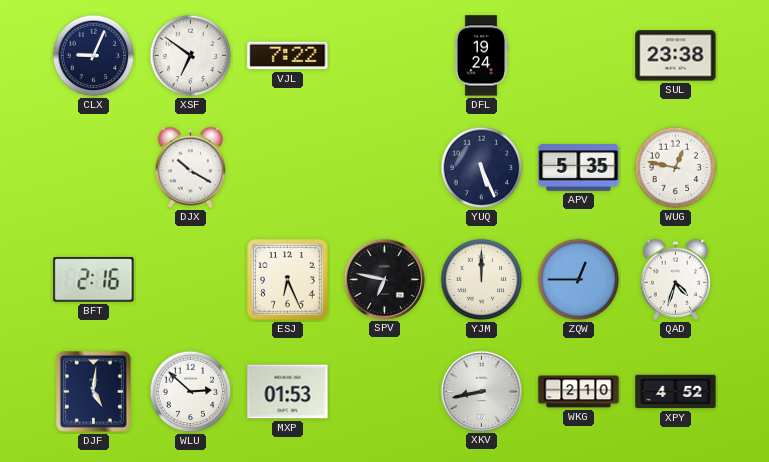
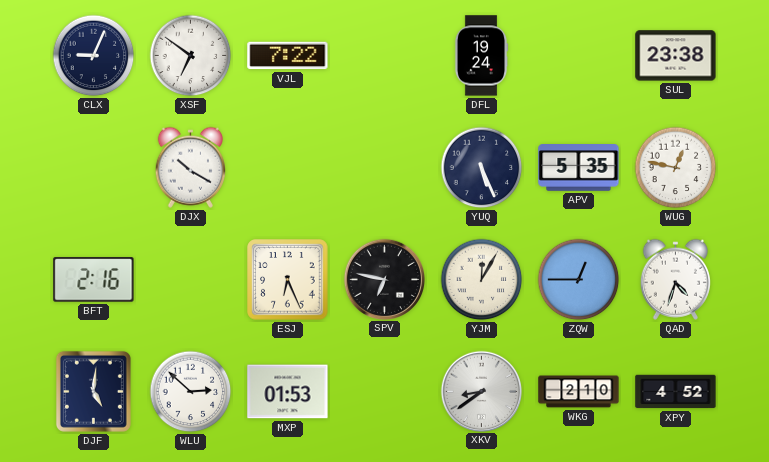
YJM: 12:00 -> 12:05
XKV: 8:43 -> 8:39
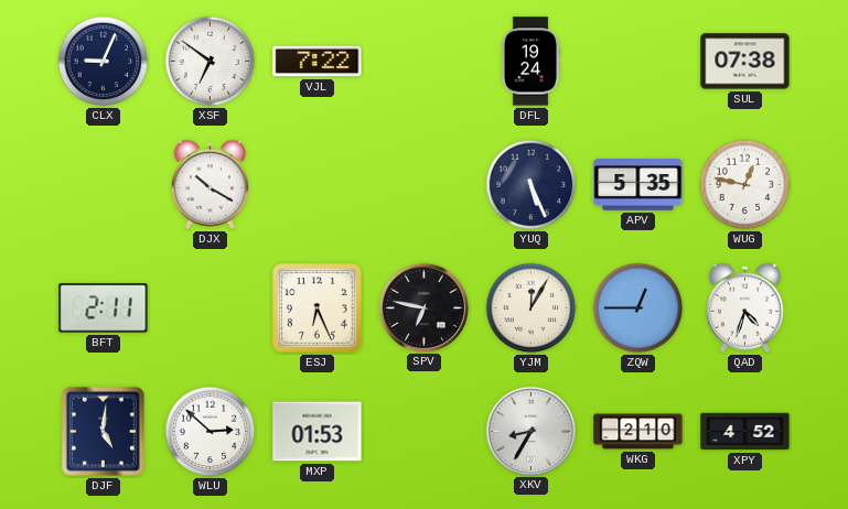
SUL: 23:38 -> 07:38
BFT: 2:16 -> 2:11
XKV: 8:39 -> 8:35
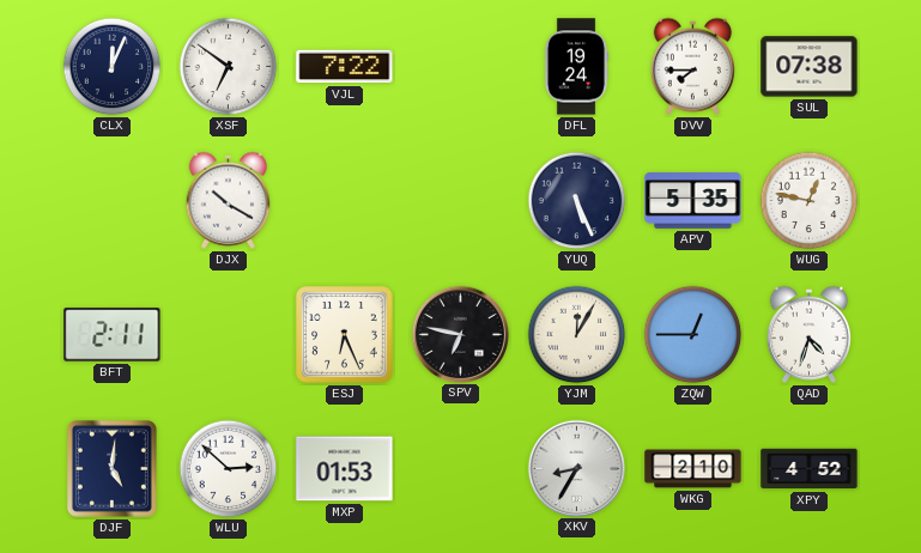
CLX: 9:04 -> 12:04
DVV: none -> 7:45
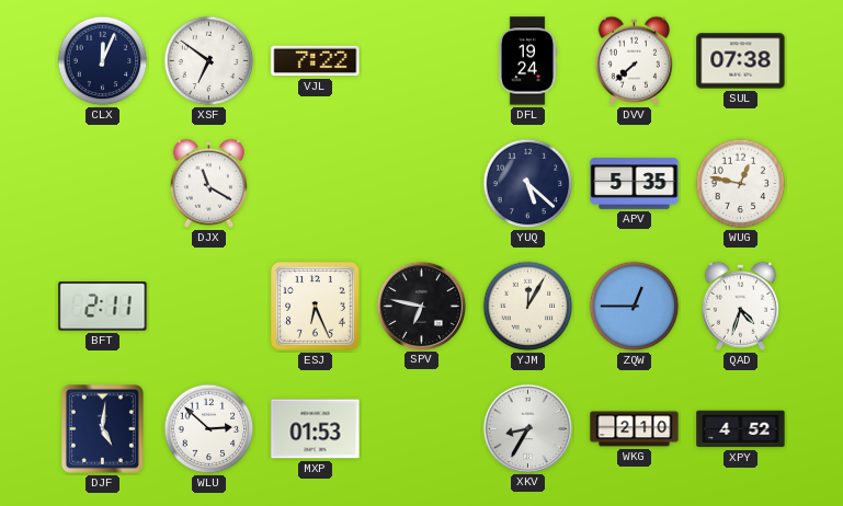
DVV: 7:45 -> 7:38
DJX: 10:20 -> 11:20
YUQ: 5:26 -> 5:22
